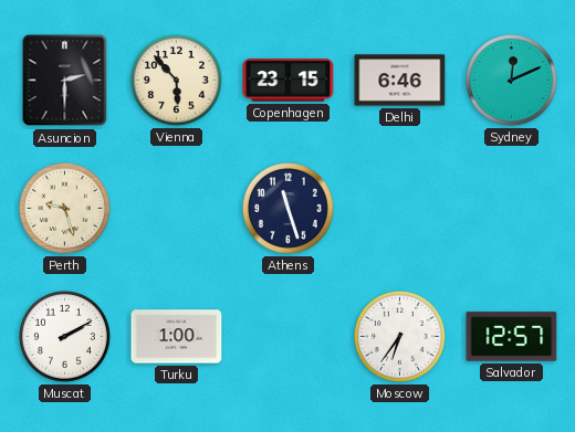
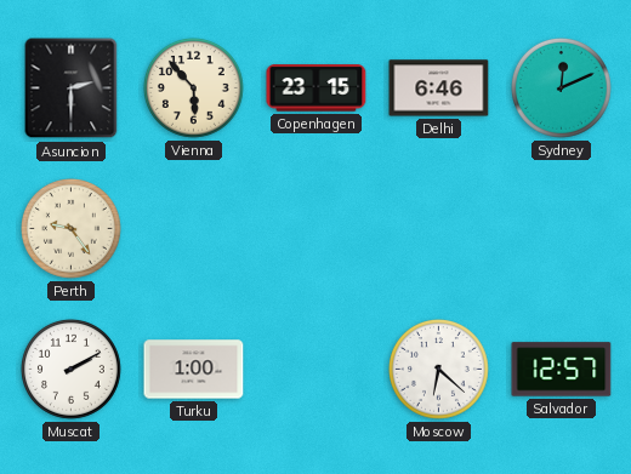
Perth: 9:27 -> 9:24
Athens: 11:27 -> none
Moscow: 6:36 -> 6:22
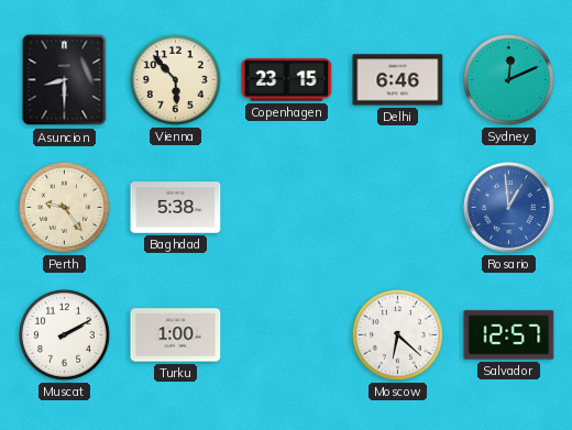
Asuncion: 2:30 -> 8:30
Baghdad: none -> 5:38
Rosario: none -> 12:59
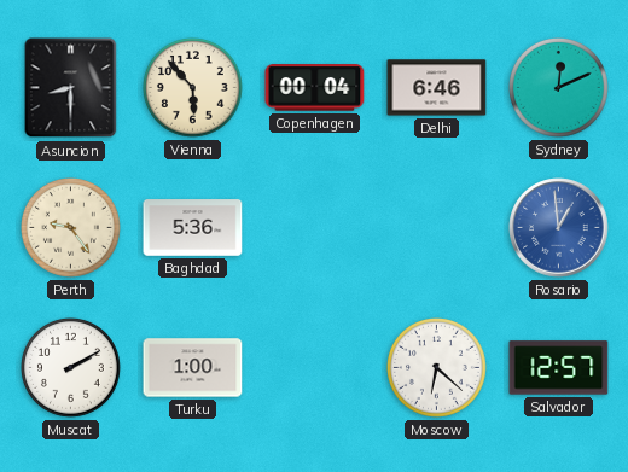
Copenhagen: 23:15 -> 00:04
Baghdad: 5:38 -> 5:36
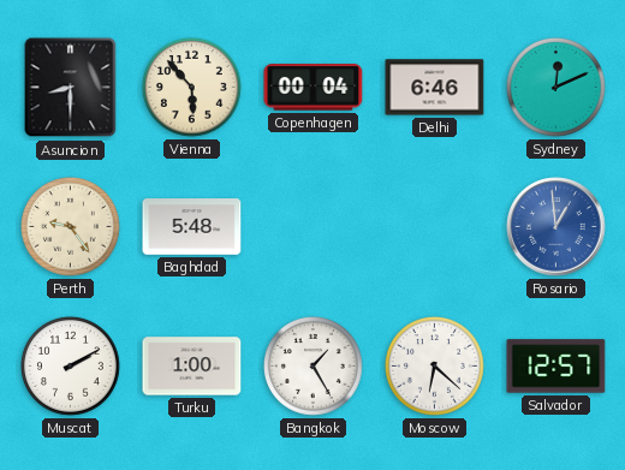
Baghdad: 5:36 -> 5:48
Bangkok: none -> 1:25
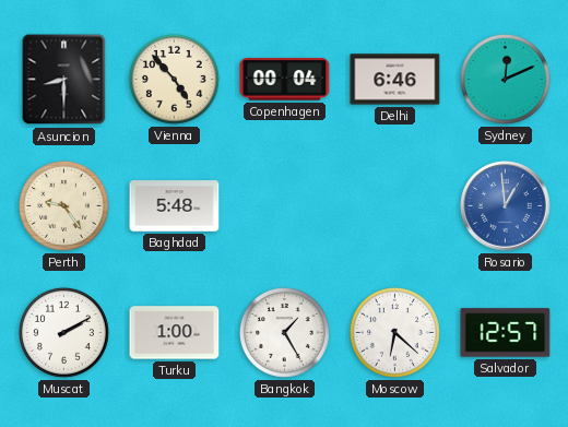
Vienna: 5:53 -> 4:53
